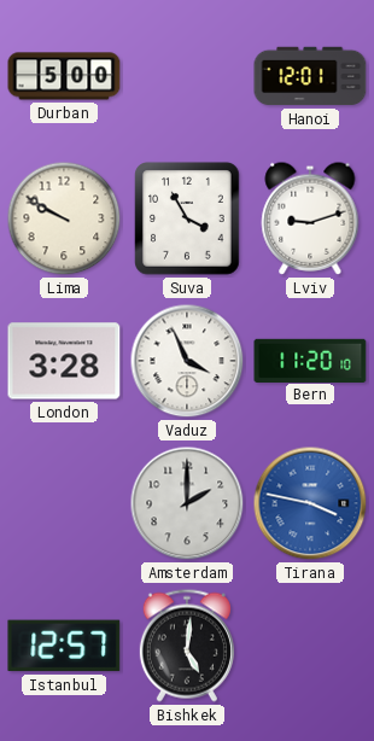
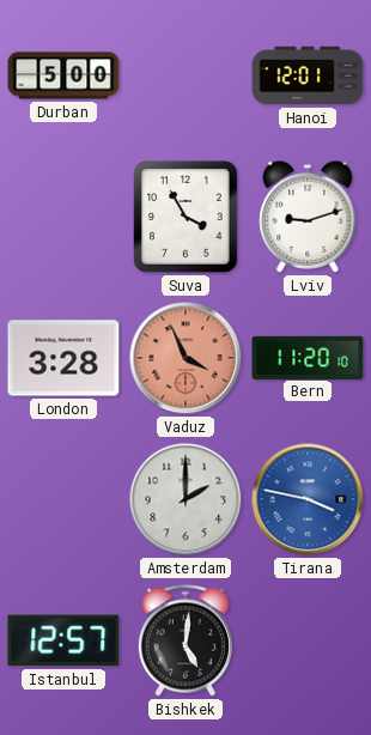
Lima: 9:50 -> none
Vaduz dial: white -> salmon
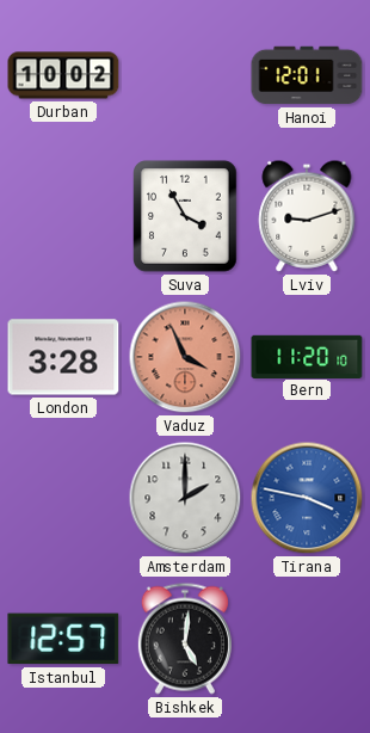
Durban: 5:00 -> 10:02
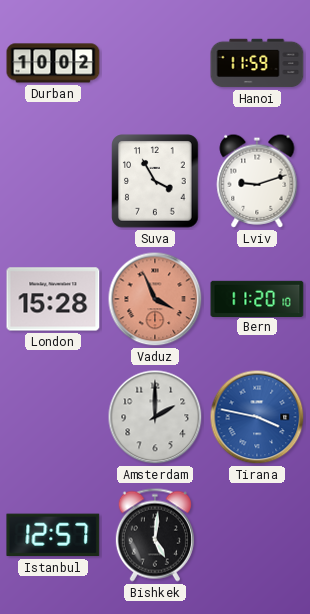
Hanoi: 12:01 -> 11:59
London: 3:28 -> 15:28
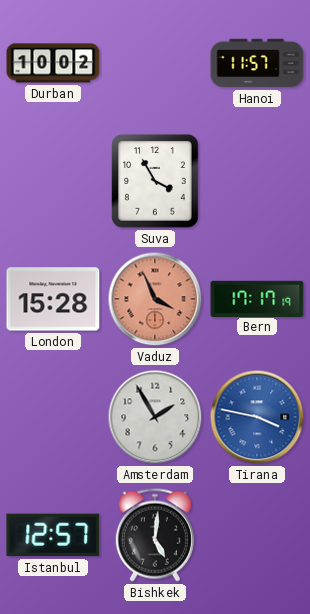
Hanoi: 11:59 -> 11:57
Lviv: 9:12 -> none
Bern: 11:20 -> 17:17
Amsterdam: 2:00 -> 1:55
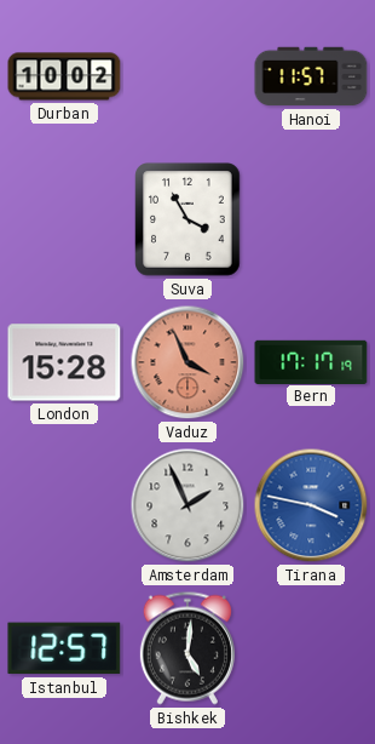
Amsterdam: 1:55 -> 1:56
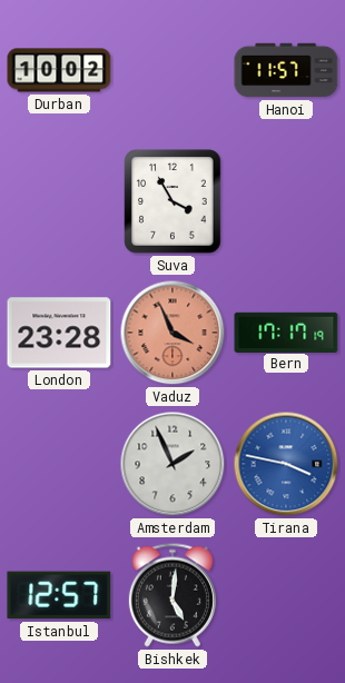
London: 15:28 -> 23:28
